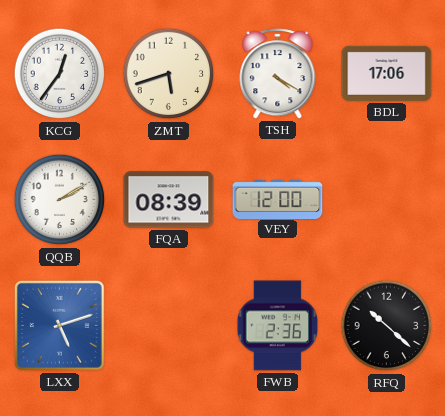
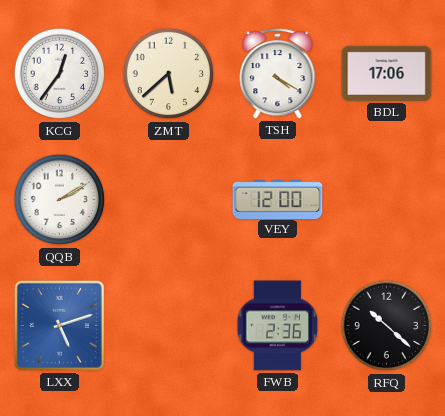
ZMT: 5:42 -> 5:38
FQA: 08:39 -> none
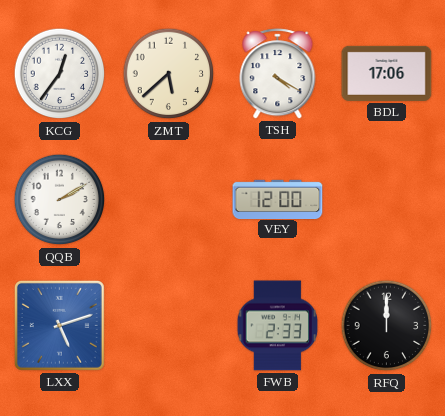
FWB: 2:36 -> 2:33
RFQ: 10:22 -> 12:00
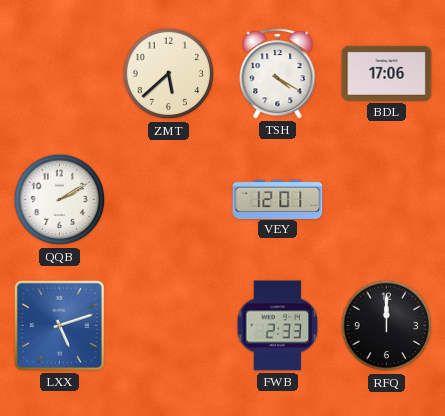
KCG: 12:36 -> none
VEY: 12:00 -> 12:01
